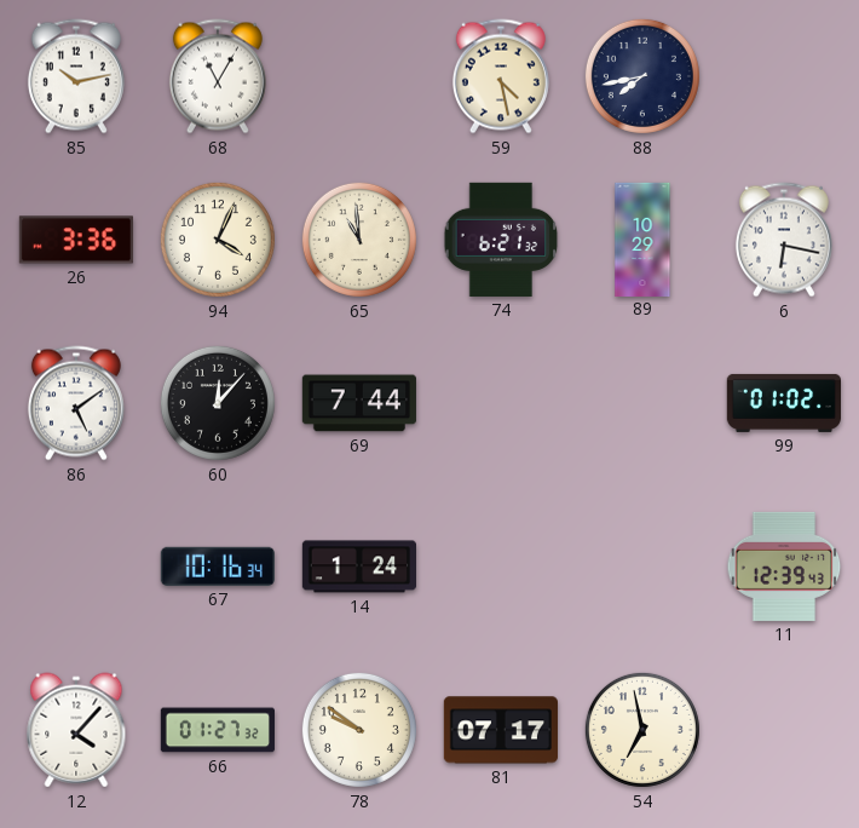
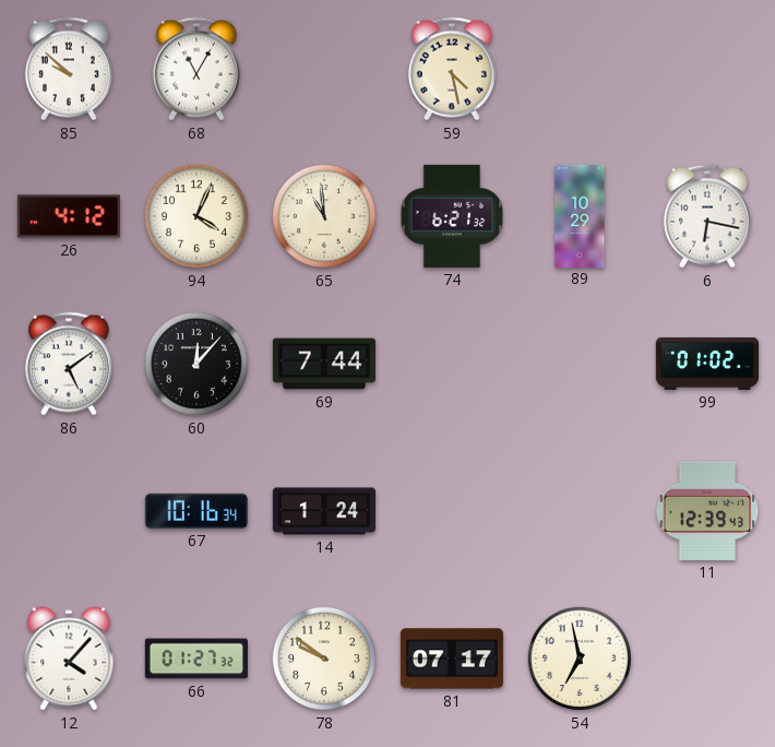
85: 10:13 -> 9:52
88: 7:43 -> none
26: 3:36 -> 4:12
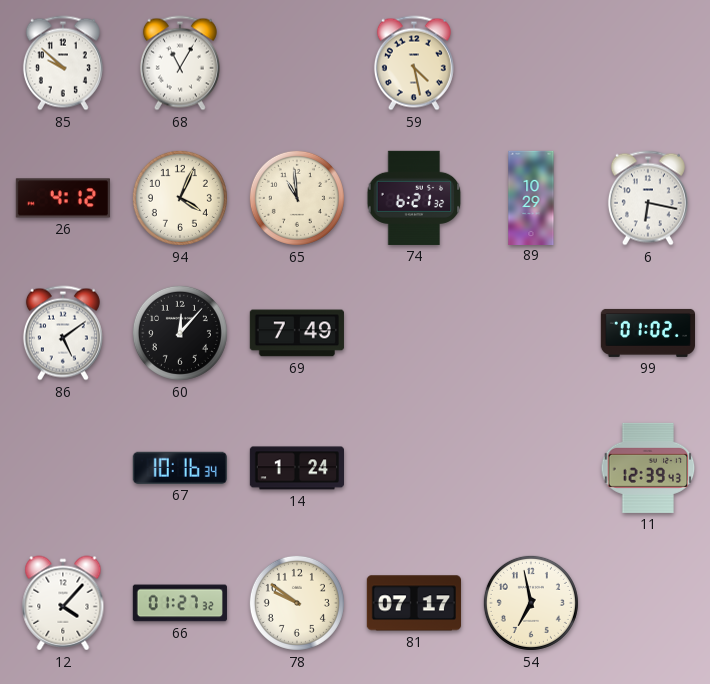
69: 7:44 -> 7:49
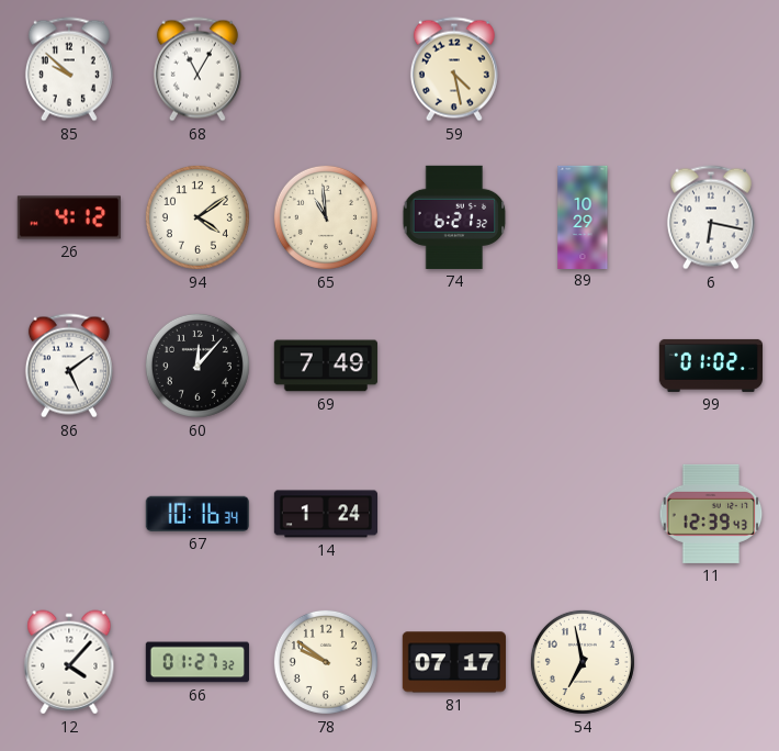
94: 4:04 -> 4:09
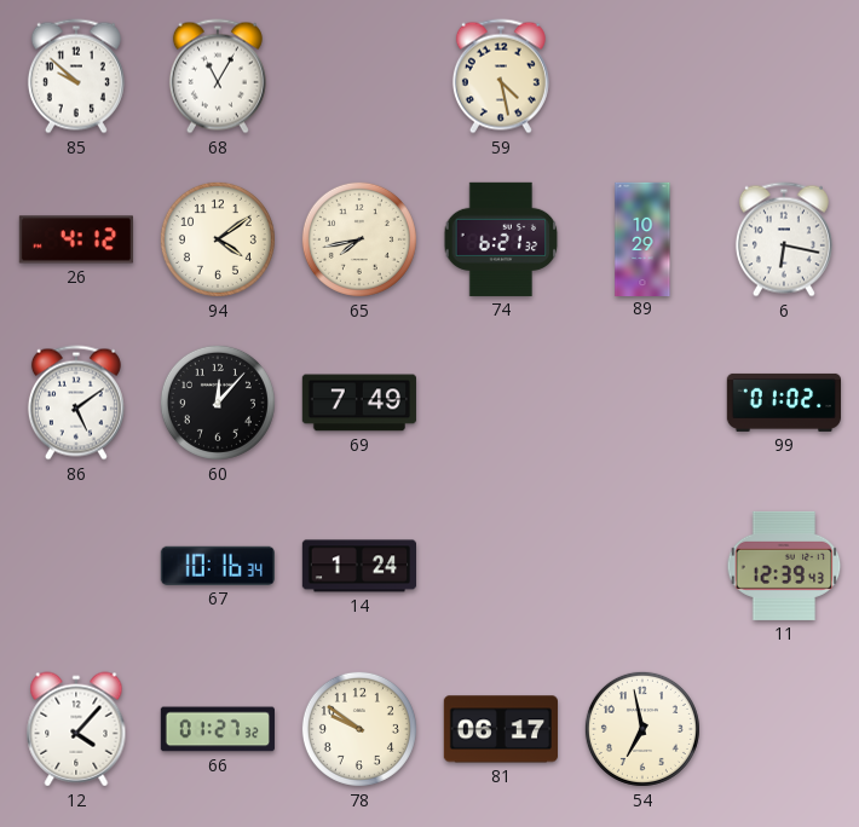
65: 10:59 -> 7:43
81: 07:17 -> 06:17
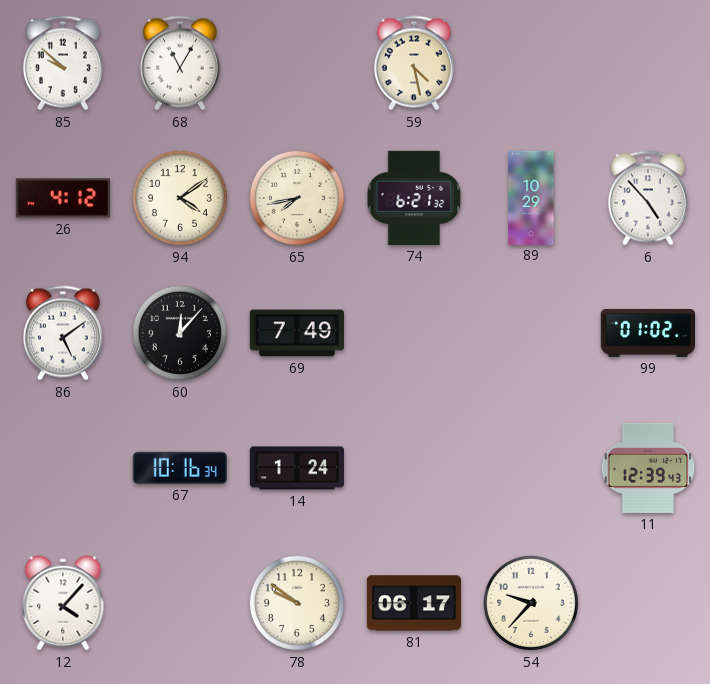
6: 6:17 -> 4:53
66: 01:27 -> none
54: 6:58 -> 9:37
